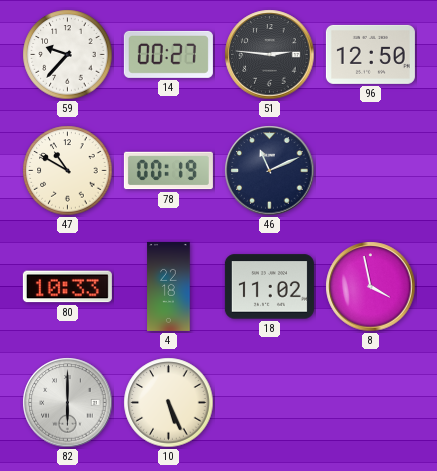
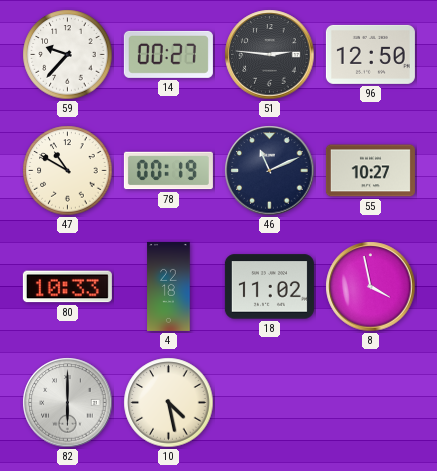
55: none -> 10:27
10: 5:26 -> 4:28
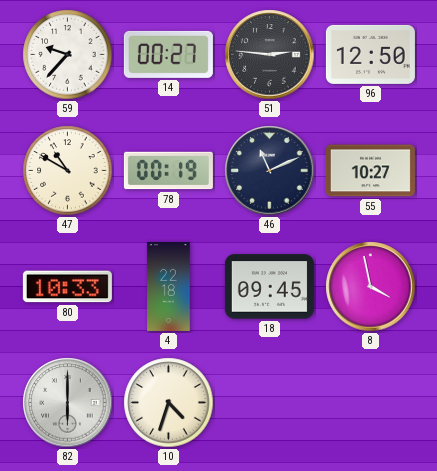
18: 11:02 -> 09:45
10: 4:28 -> 4:33
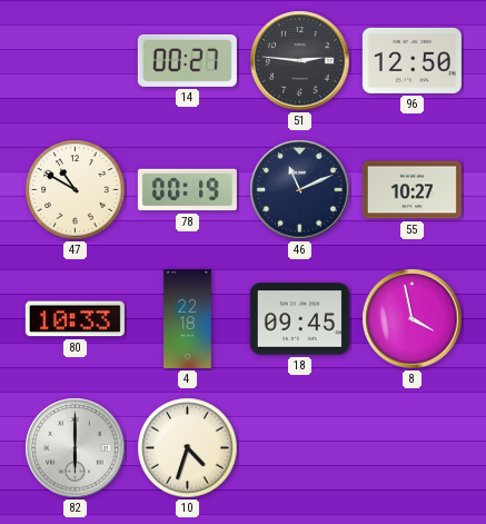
59: 9:37 -> none
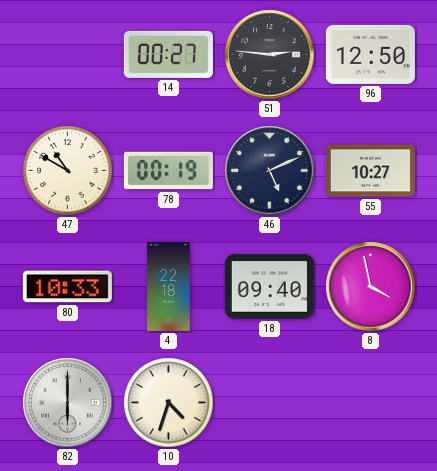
46: 11:11 -> 5:11
18: 09:45 -> 09:40
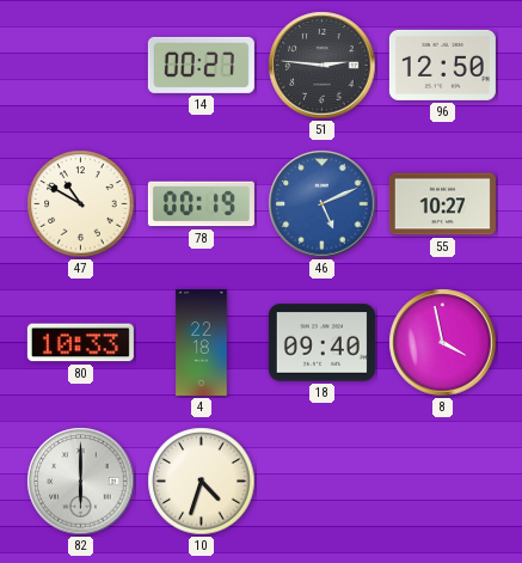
46 dial: navy -> blue
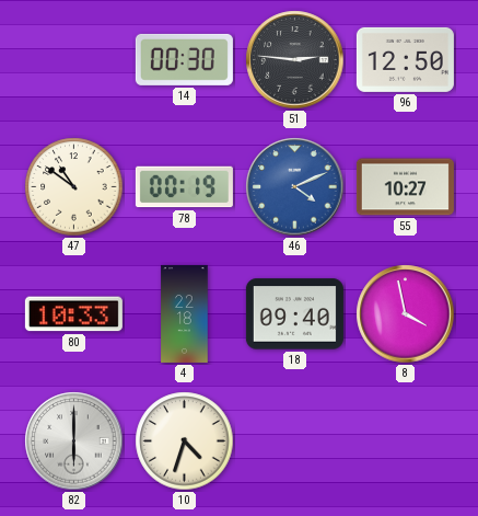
14: 00:27 -> 00:30
47: 10:50 -> 10:51
46: 5:11 -> 4:11
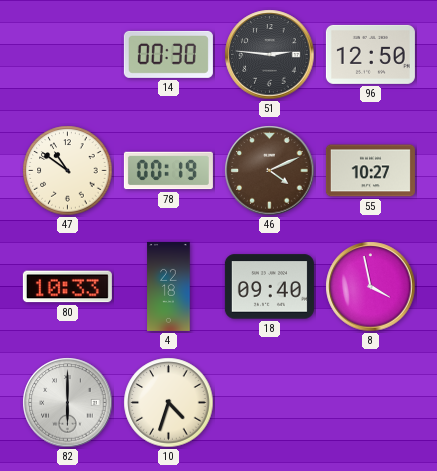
46 dial: blue -> brown
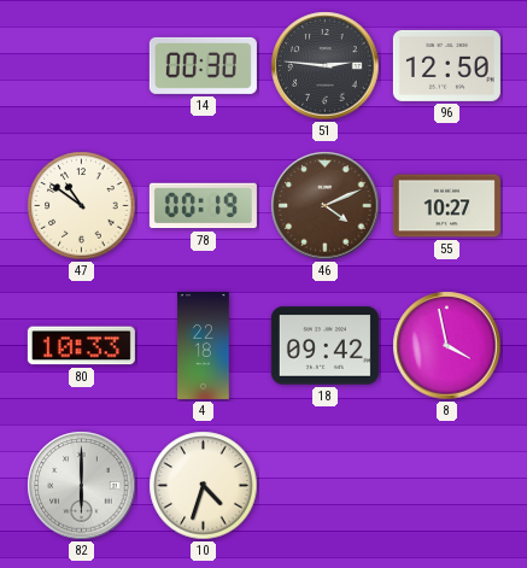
18: 09:40 -> 09:42
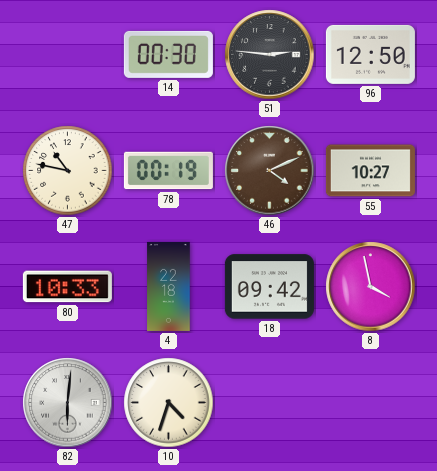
47: 10:51 -> 10:47
82: 6:00 -> 6:01
